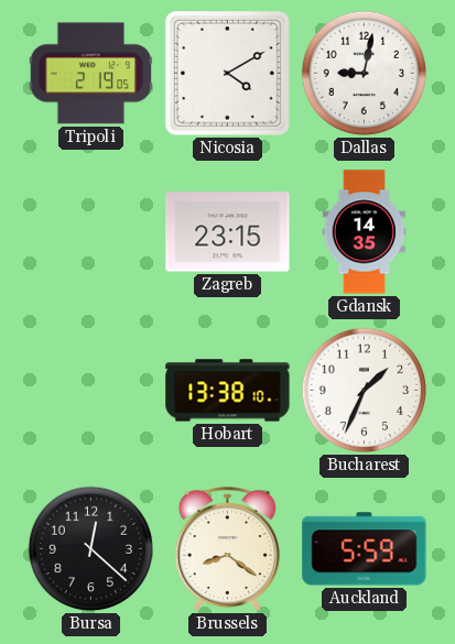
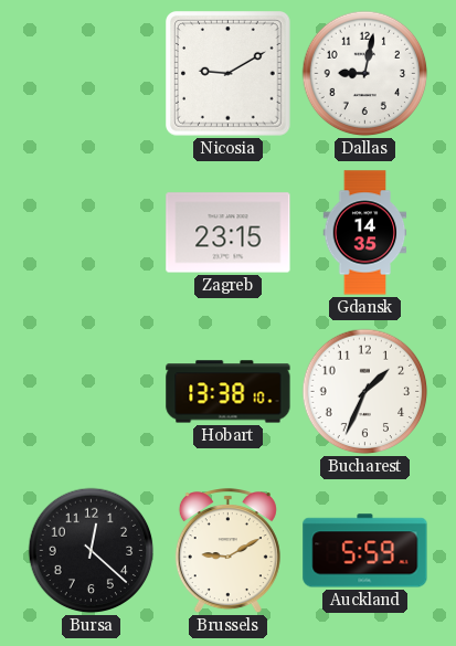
Tripoli: 2:19 -> none
Nicosia: 4:10 -> 9:10
Brussels: 8:21 -> 9:10
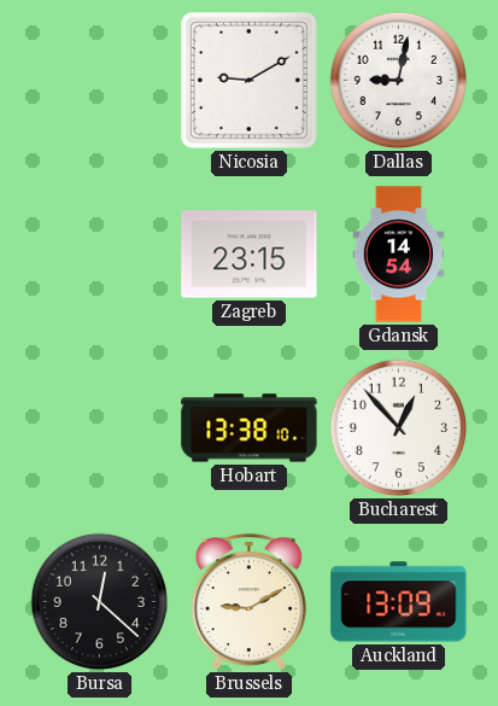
Gdansk: 14:35 -> 14:54
Bucharest: 1:34 -> 12:53
Auckland: 5:59 -> 13:09
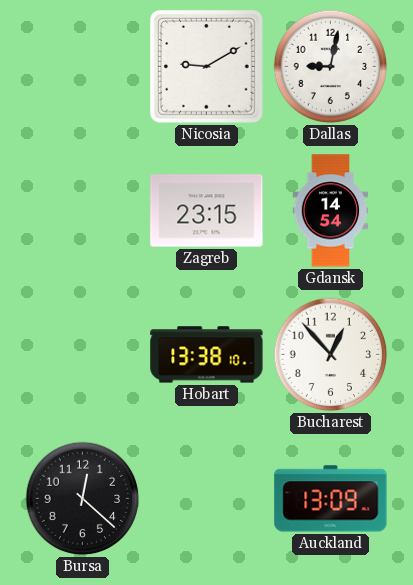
Brussels: 9:10 -> none
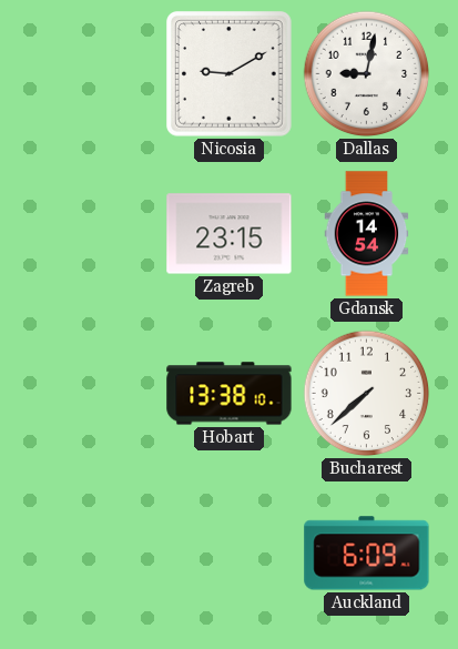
Bucharest: 12:53 -> 7:38
Bursa: 12:22 -> none
Auckland: 13:09 -> 6:09
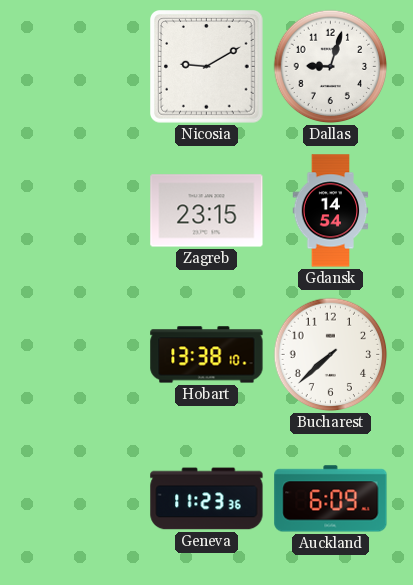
Dallas: 9:02 -> 9:03
Geneva: none -> 11:23
